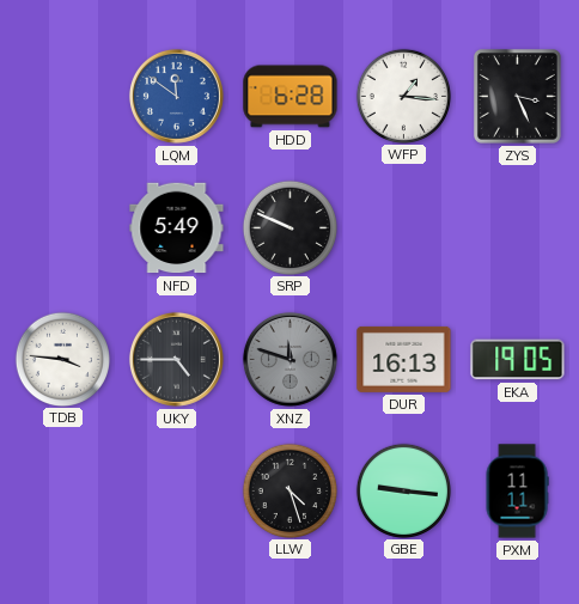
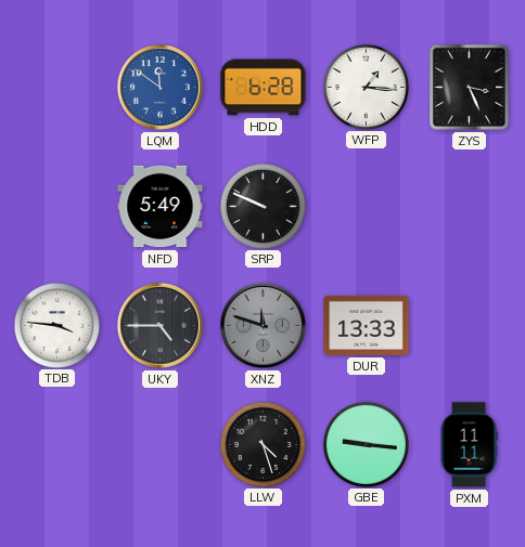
DUR: 16:13 -> 13:33
EKA: 19:05 -> none
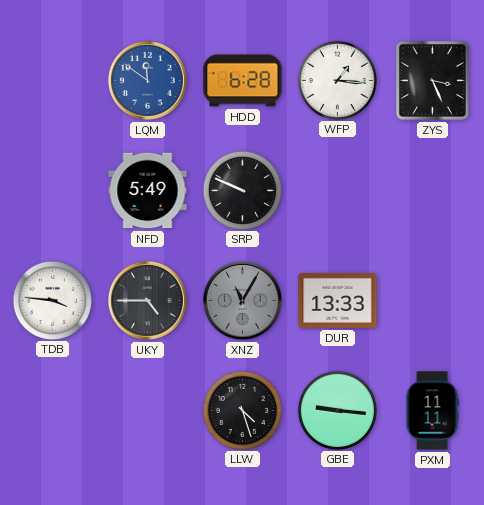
XNZ: 11:48 -> 11:05
